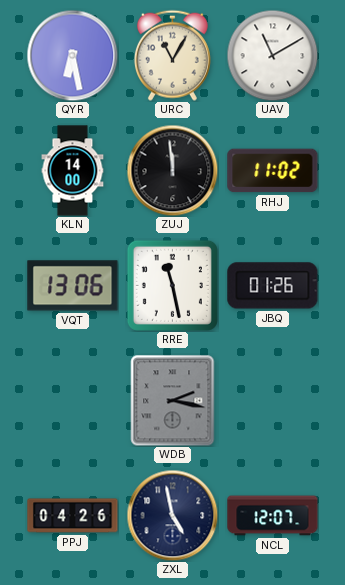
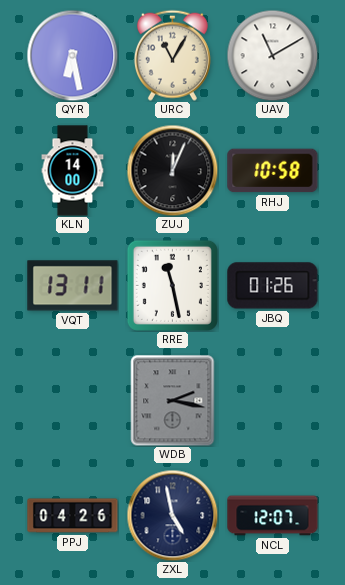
ZUJ: 11:59 -> 12:04
RHJ: 11:02 -> 10:58
VQT: 13:06 -> 13:11
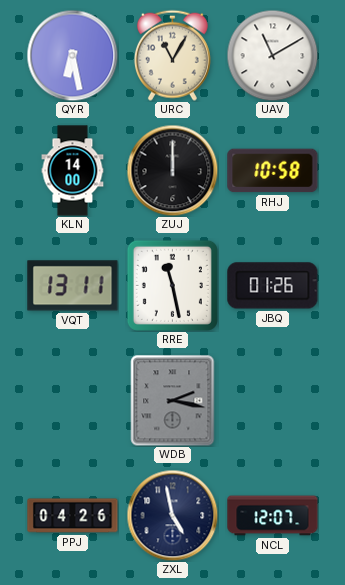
ZUJ: 12:04 -> 12:00
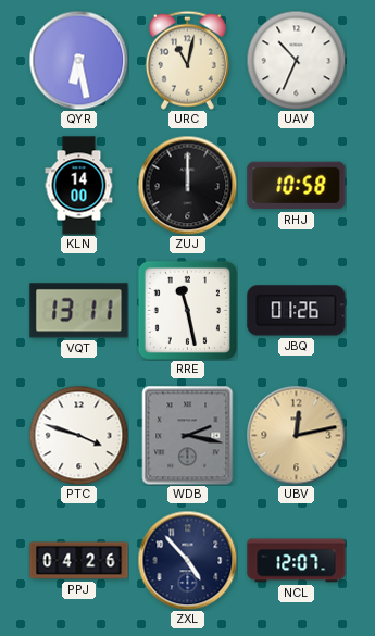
URC: 11:05 -> 11:02
UAV: 11:10 -> 10:34
PTC: none -> 3:48
UBV: none -> 12:13
ZXL: 4:58 -> 4:53
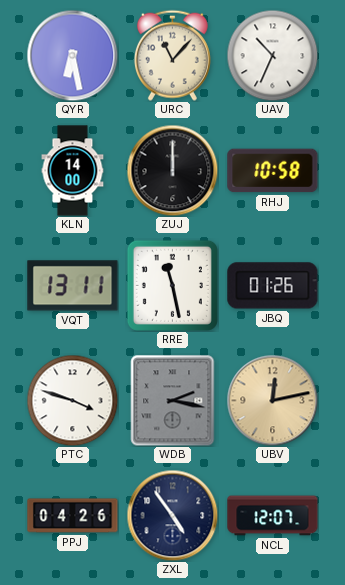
URC: 11:02 -> 11:07
ZXL: 4:53 -> 4:54
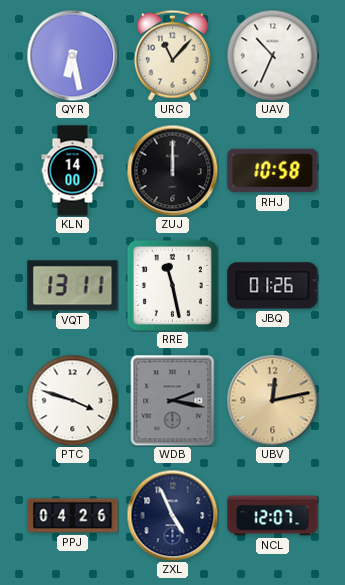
ZXL: 4:54 -> 4:56
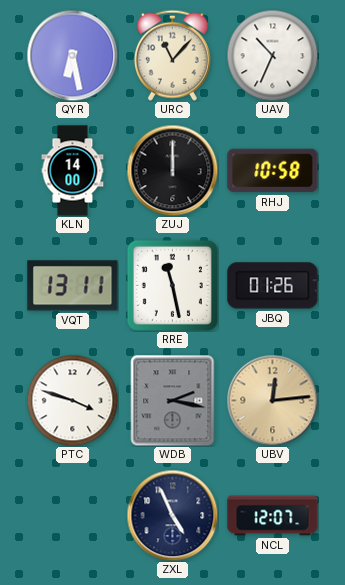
UBV: 12:13 -> 12:14
PPJ: 04:26 -> none
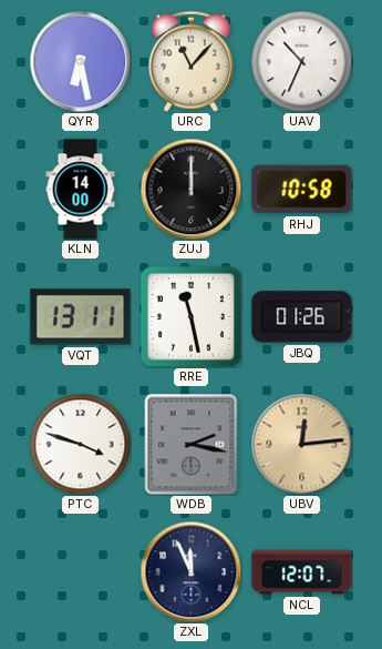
ZXL: 4:56 -> 11:56
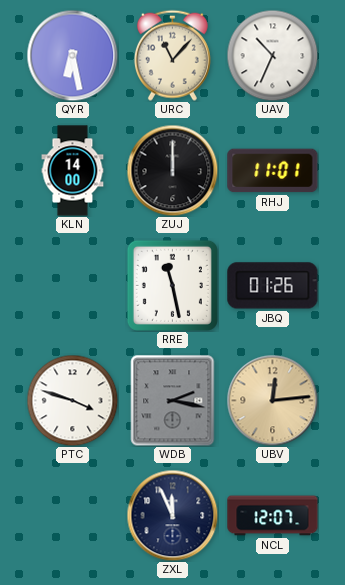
RHJ: 10:58 -> 11:01
VQT: 13:11 -> none
